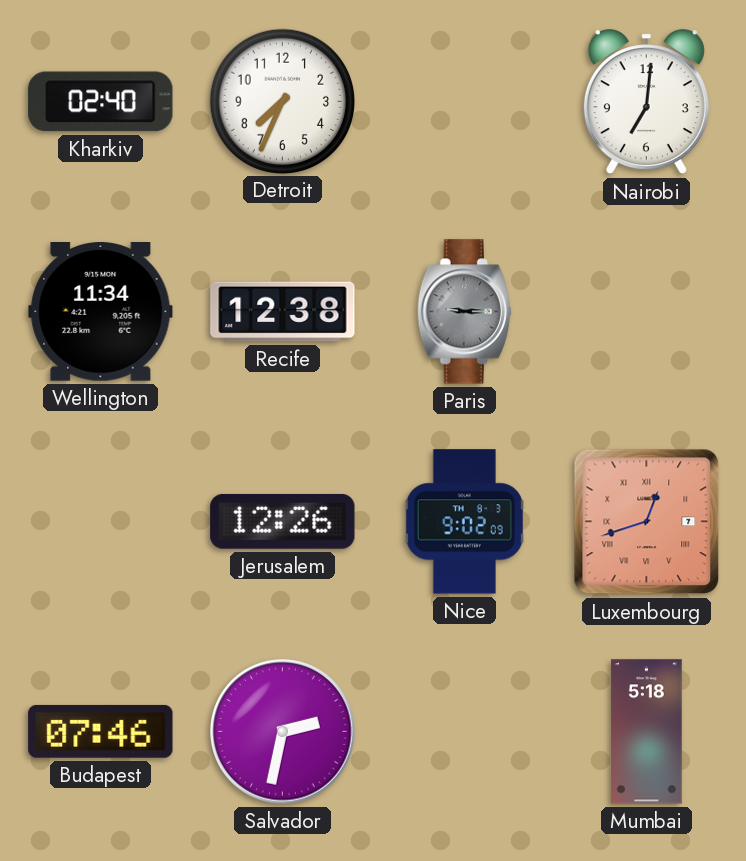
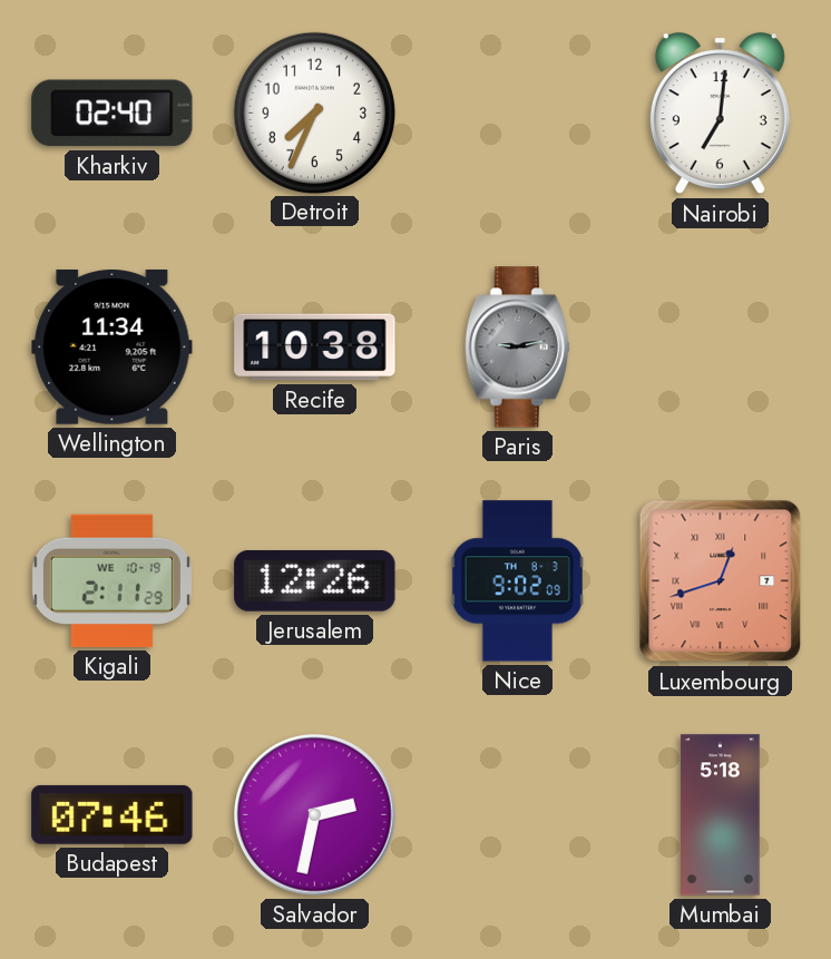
Recife: 12:38 -> 10:38
Paris: 9:15 -> 9:13
Kigali: none -> 2:11
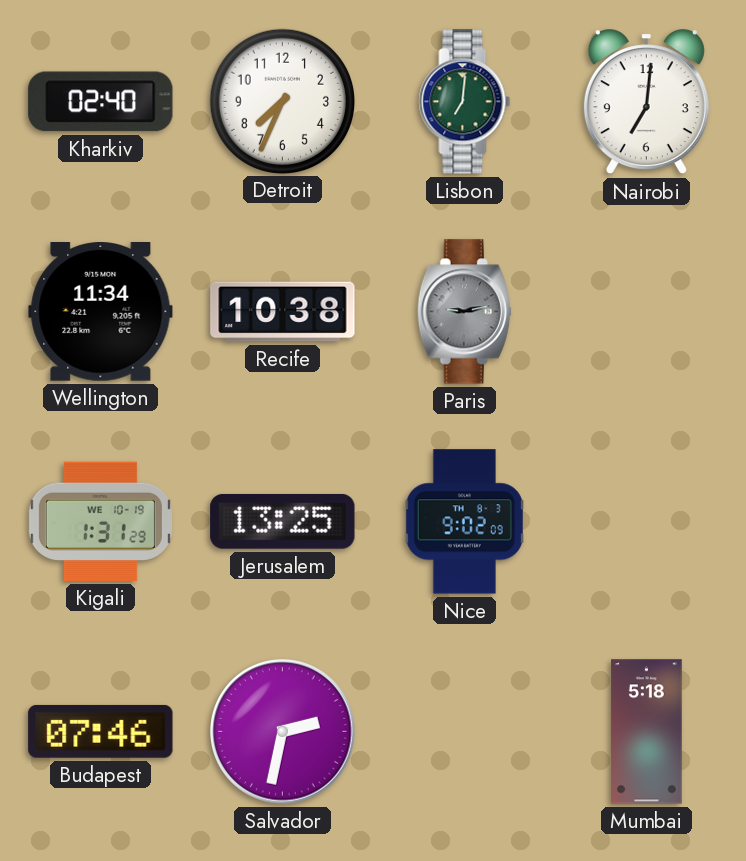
Lisbon: none -> 7:01
Kigali: 2:11 -> 1:31
Jerusalem: 12:26 -> 13:25
Luxembourg: 12:42 -> none
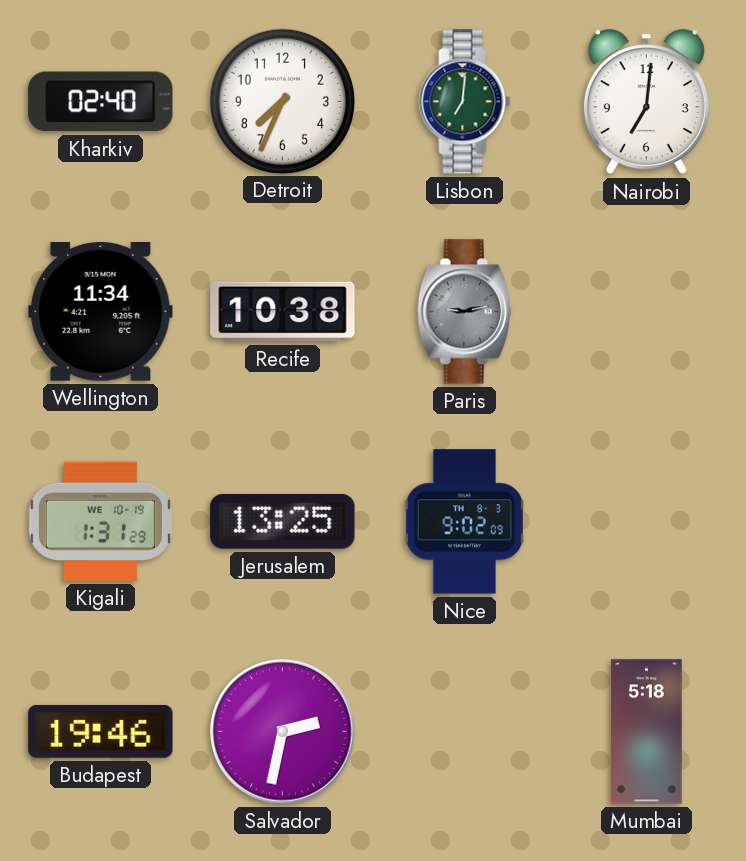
Budapest: 07:46 -> 19:46
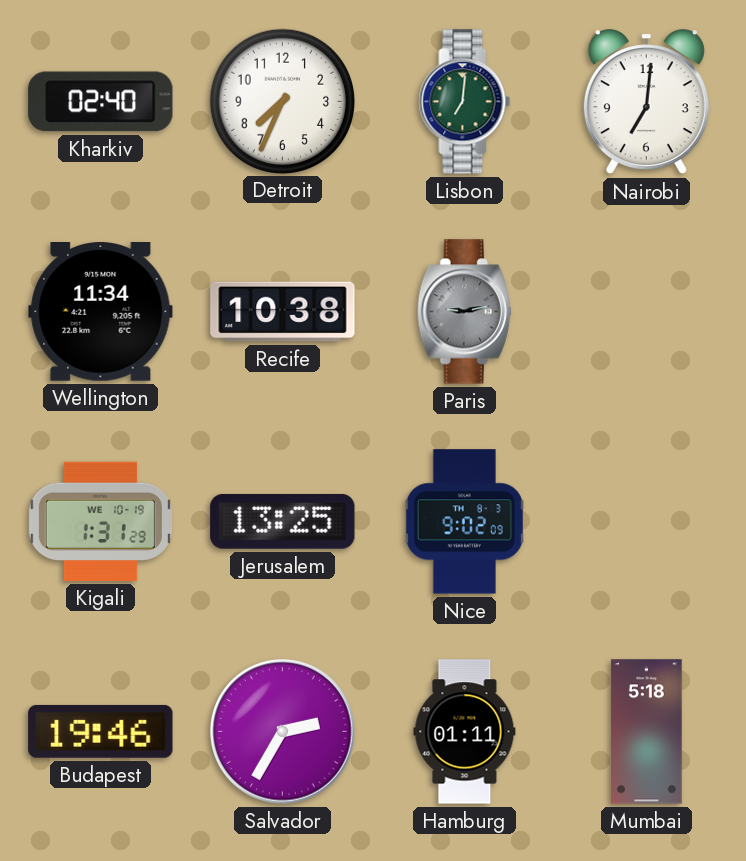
Salvador: 2:32 -> 2:35
Hamburg: none -> 01:11
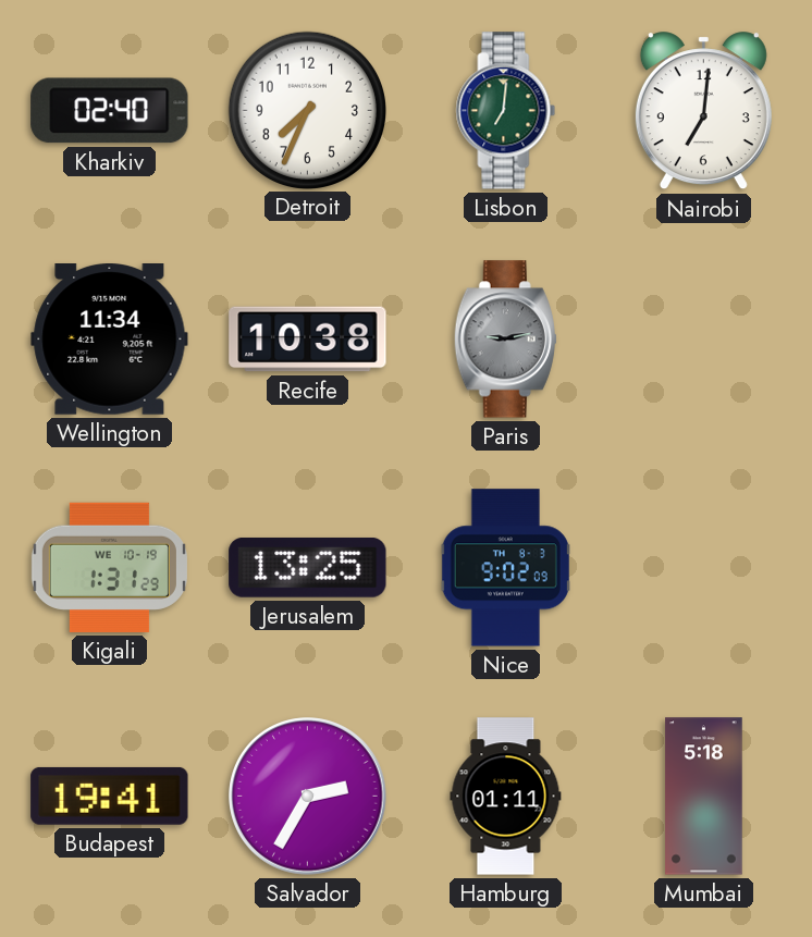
Budapest: 19:46 -> 19:41
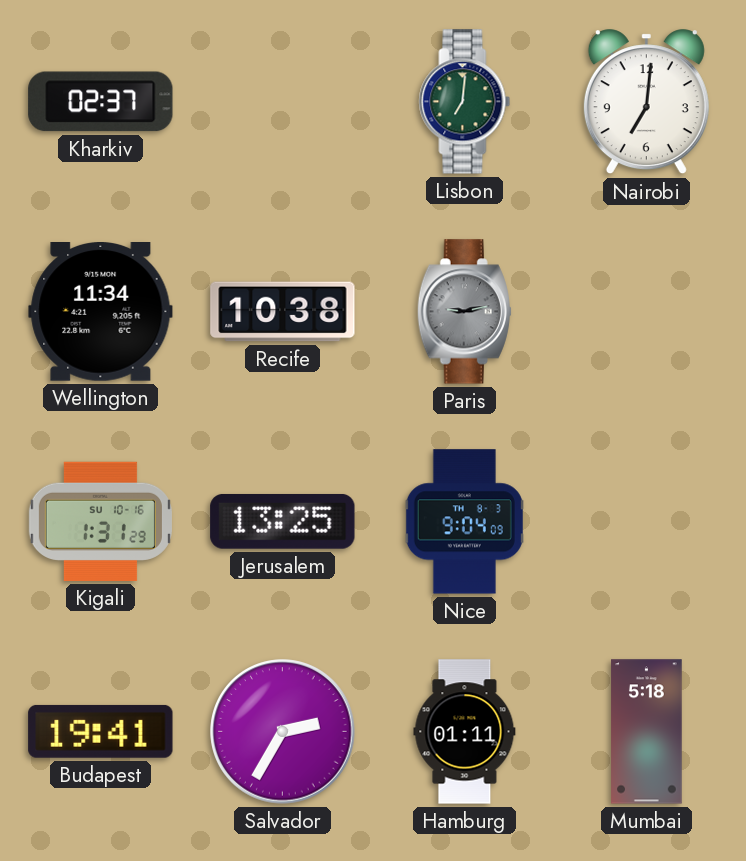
Kharkiv: 02:40 -> 02:37
Detroit: 7:34 -> none
Kigali date: WE 10-19 -> SU 10-16
Nice: 9:02 -> 9:04
